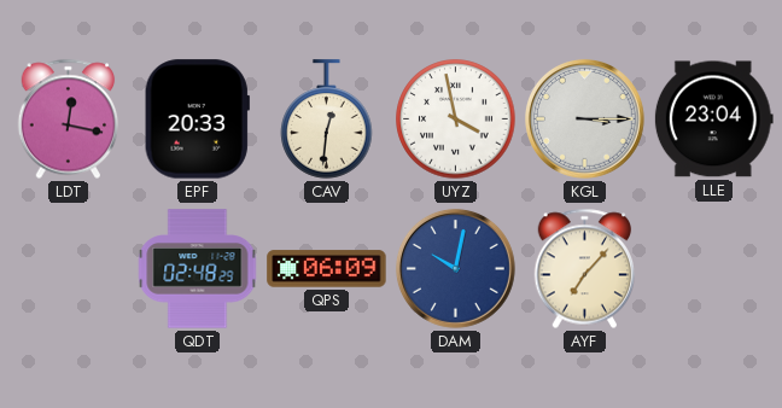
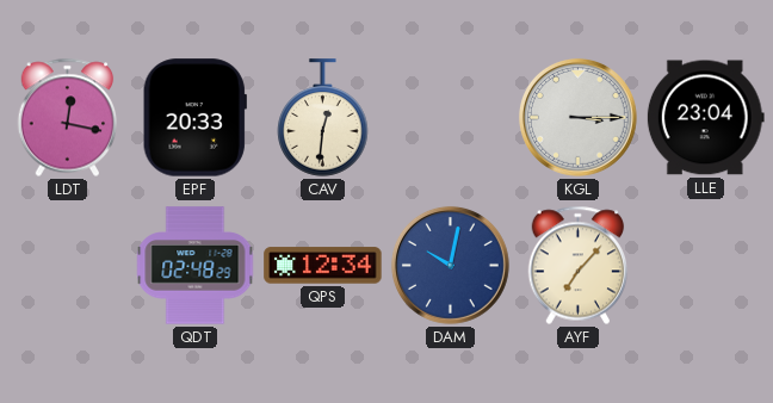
UYZ: 3:58 -> none
QPS: 06:09 -> 12:34
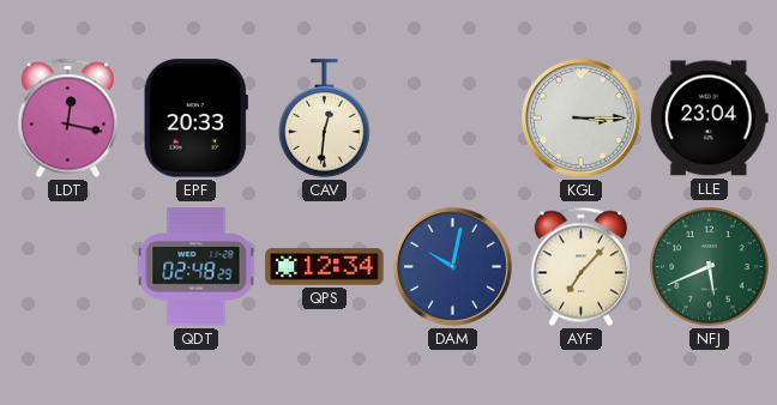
NFJ: none -> 5:41
